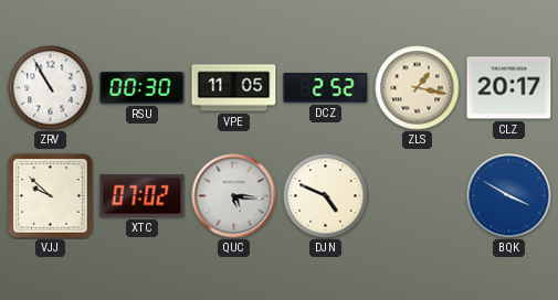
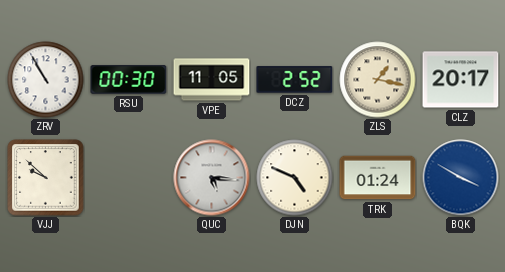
XTC: 07:02 -> none
TRK: none -> 01:24
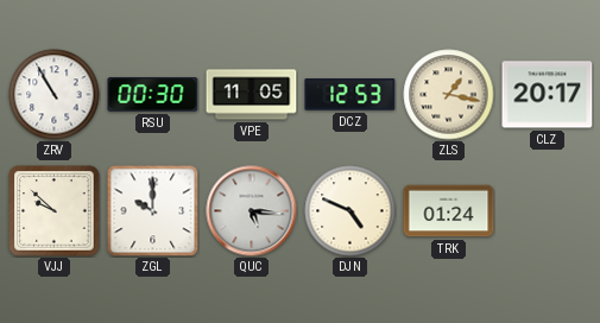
DCZ: 2:52 -> 12:53
ZGL: none -> 10:00
BQK: 3:50 -> none
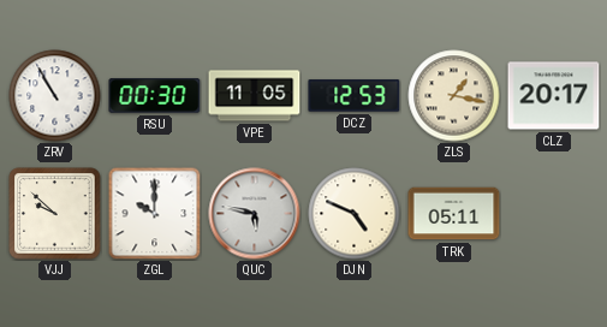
QUC: 5:16 -> 5:47
TRK: 01:24 -> 05:11
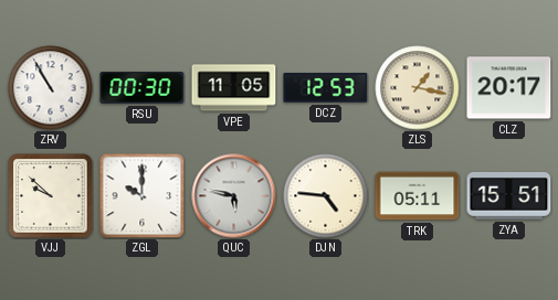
DJN: 4:49 -> 4:46
ZYA: none -> 15:51
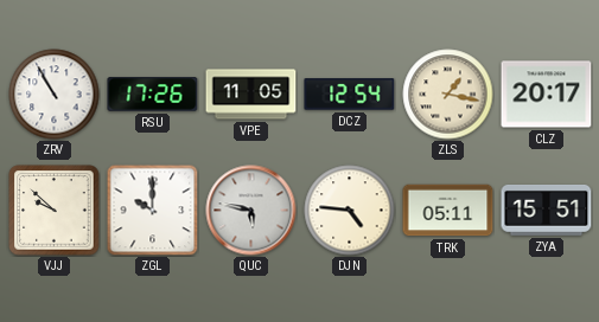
RSU: 00:30 -> 17:26
DCZ: 12:53 -> 12:54
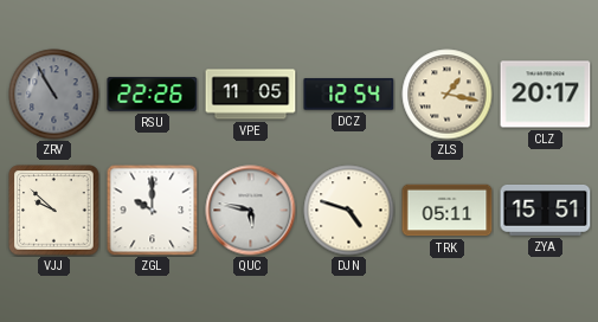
ZRV dial: white -> grey
RSU: 17:26 -> 22:26
DJN: 4:46 -> 4:48
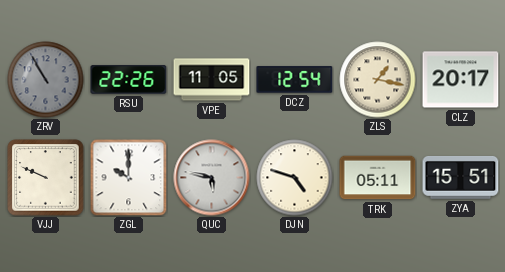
VJJ: 9:52 -> 9:49
